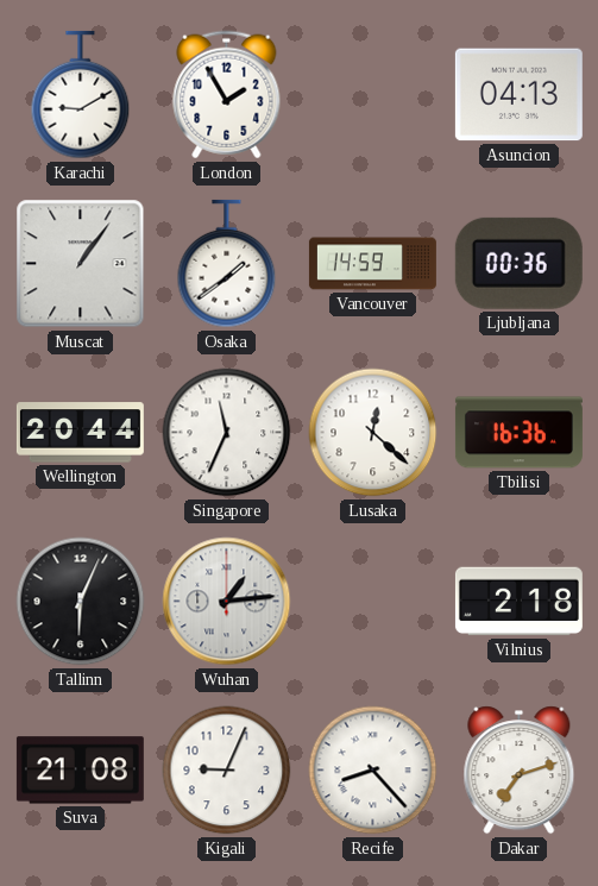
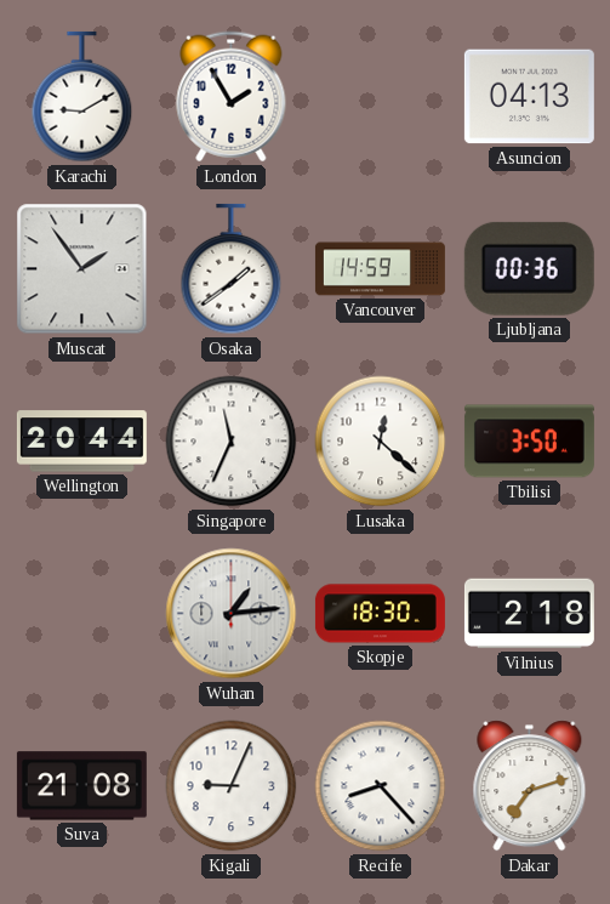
Muscat: 1:06 -> 1:54
Tbilisi: 16:36 -> 3:50
Tallinn: 6:04 -> none
Skopje: none -> 18:30
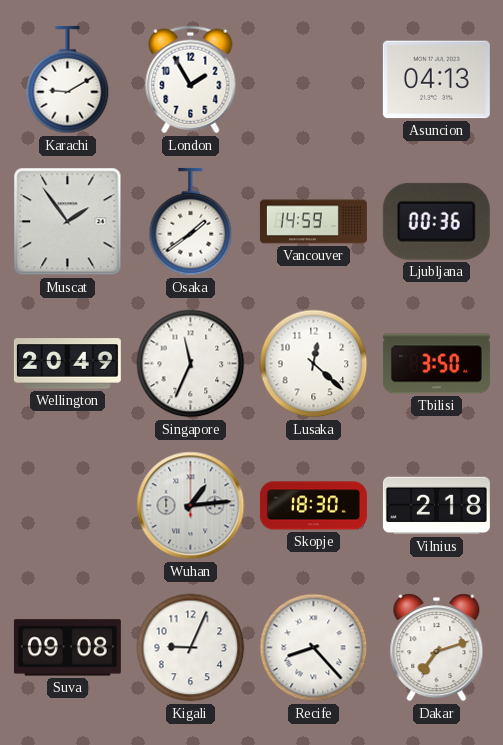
Wellington: 20:44 -> 20:49
Suva: 21:08 -> 09:08
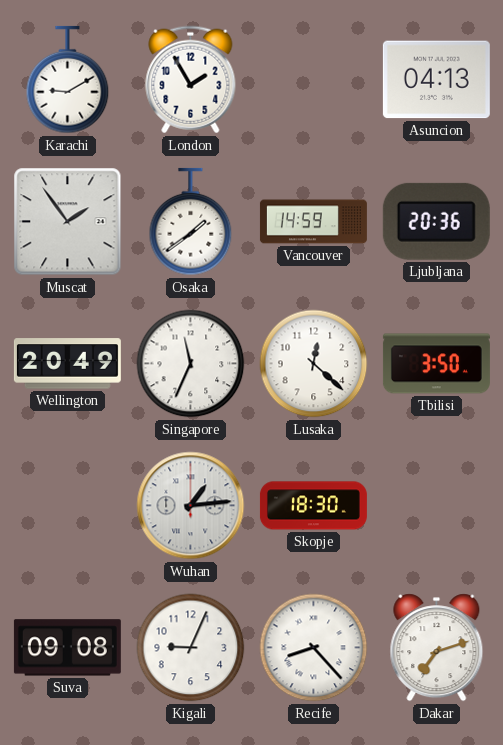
Ljubljana: 00:36 -> 20:36
Vilnius: 2:18 -> none
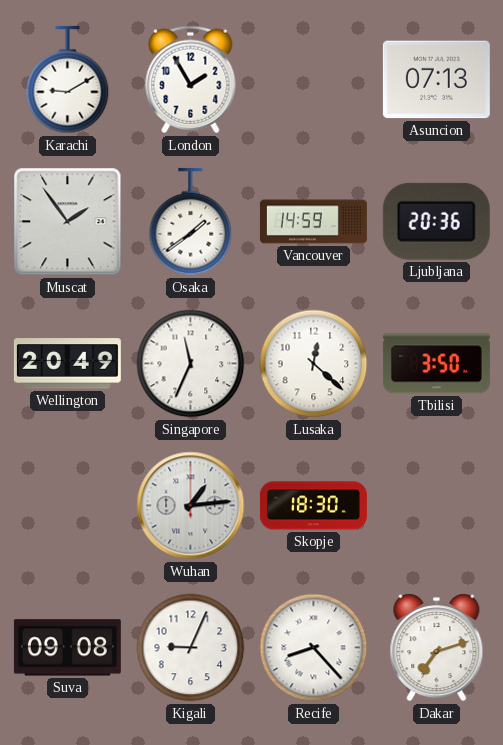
Asuncion: 04:13 -> 07:13
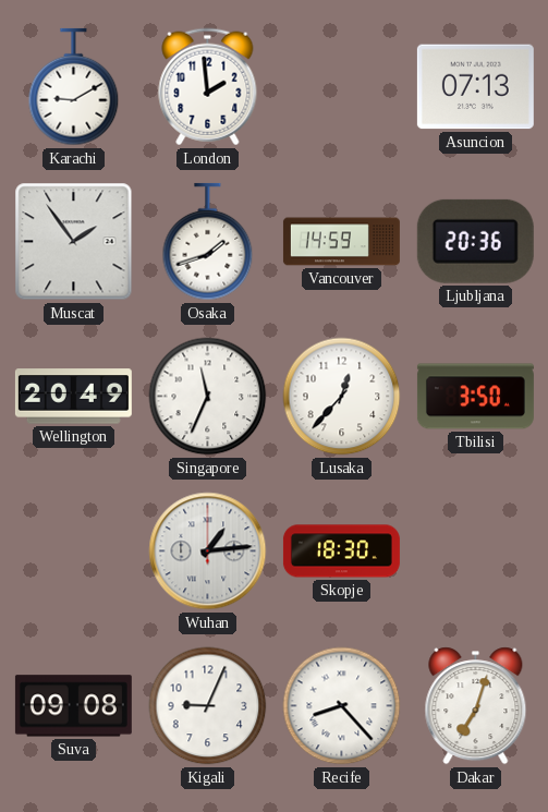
London: 1:55 -> 1:59
Osaka: 1:39 -> 1:42
Lusaka: 12:22 -> 12:37
Dakar: 7:12 -> 7:03
